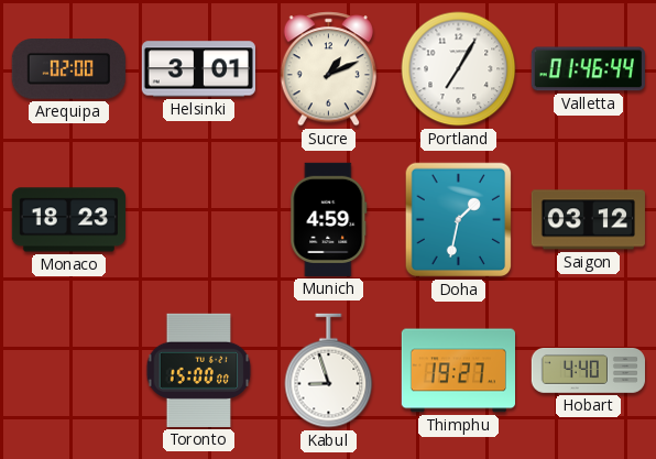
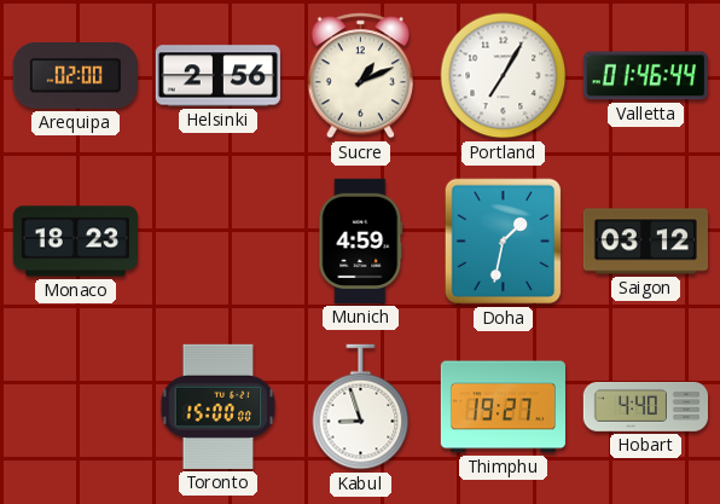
Helsinki: 3:01 -> 2:56
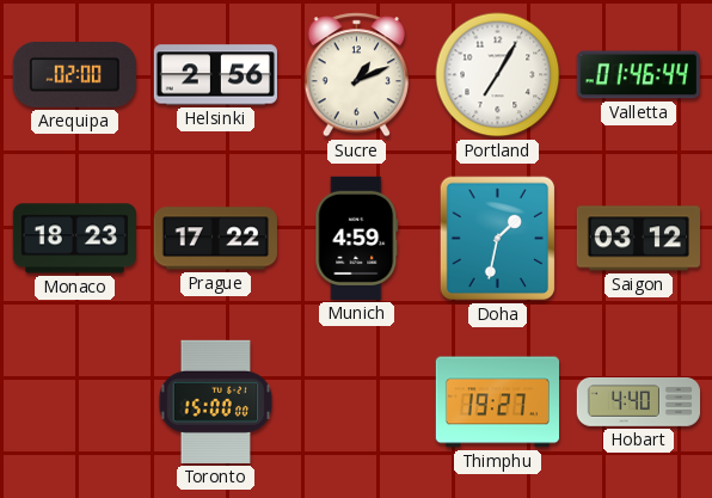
Prague: none -> 17:22
Kabul: 8:57 -> none
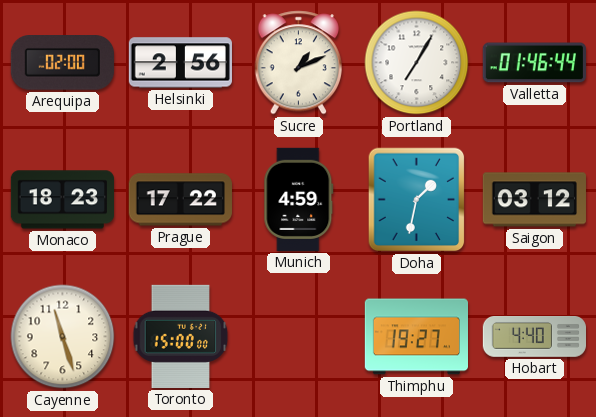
Cayenne: none -> 11:27
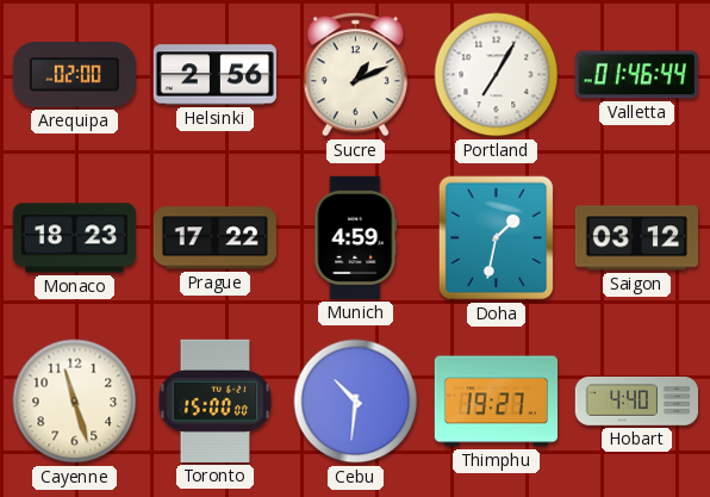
Cebu: none -> 10:31
